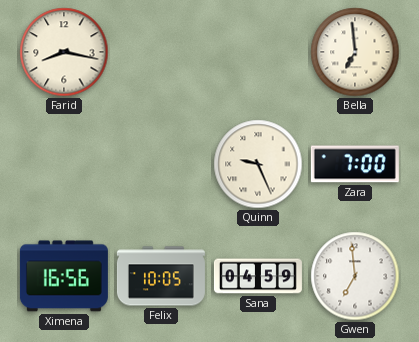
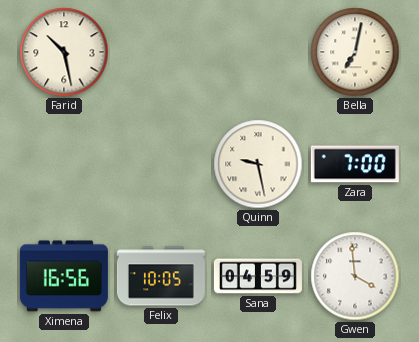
Farid: 8:17 -> 10:28
Bella: 6:59 -> 7:02
Quinn: 9:26 -> 9:28
Gwen: 6:59 -> 3:59
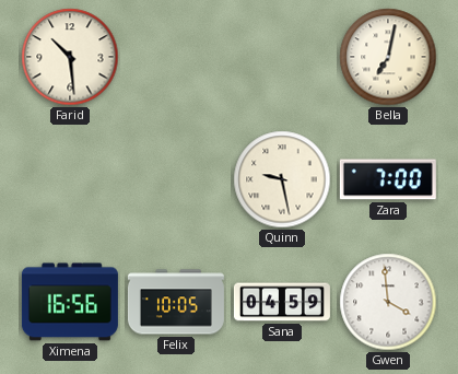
Farid: 10:28 -> 10:29
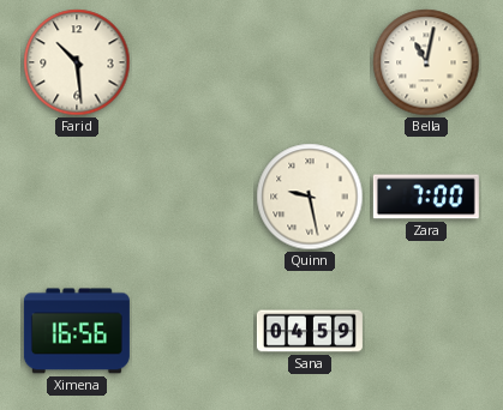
Bella: 7:02 -> 11:02
Felix: 10:05 -> none
Gwen: 3:59 -> none
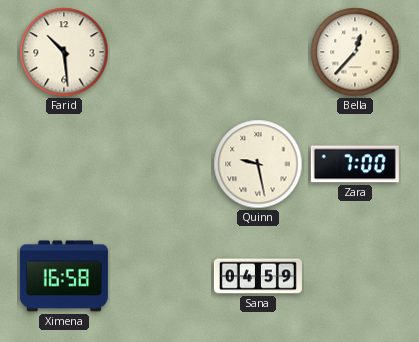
Bella: 11:02 -> 12:37
Ximena: 16:56 -> 16:58
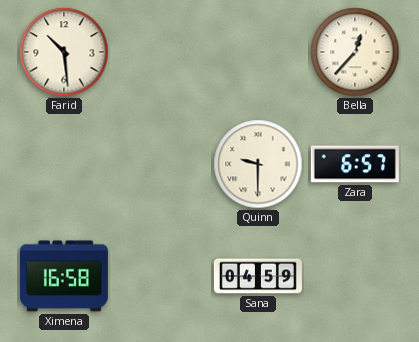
Quinn: 9:28 -> 9:30
Zara: 7:00 -> 6:57
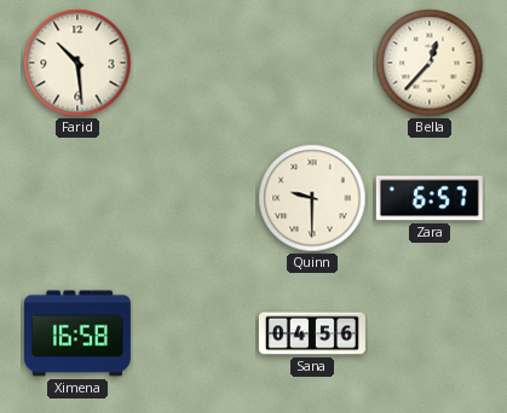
Sana: 04:59 -> 04:56
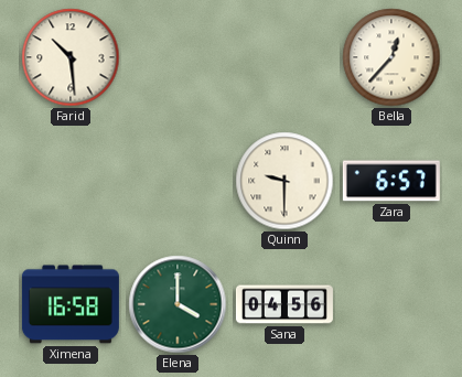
Elena: none -> 4:00
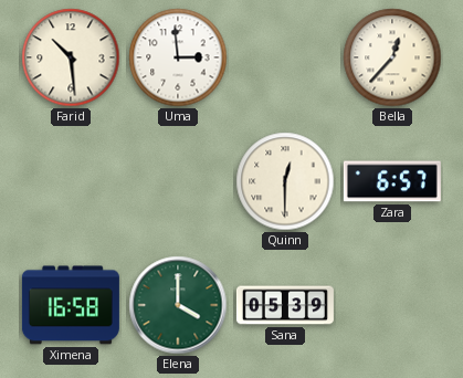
Uma: none -> 2:59
Quinn: 9:30 -> 12:30
Sana: 04:56 -> 05:39
